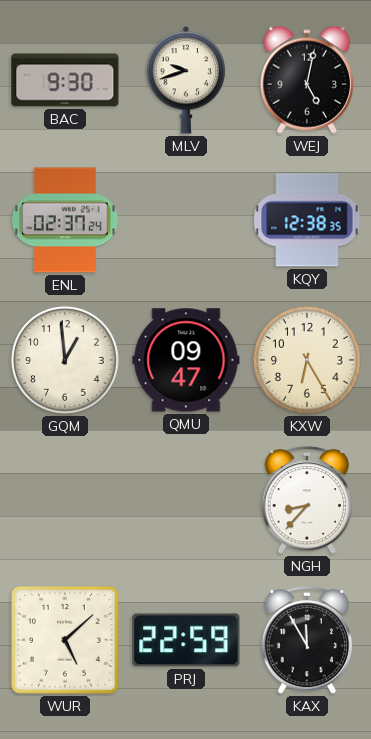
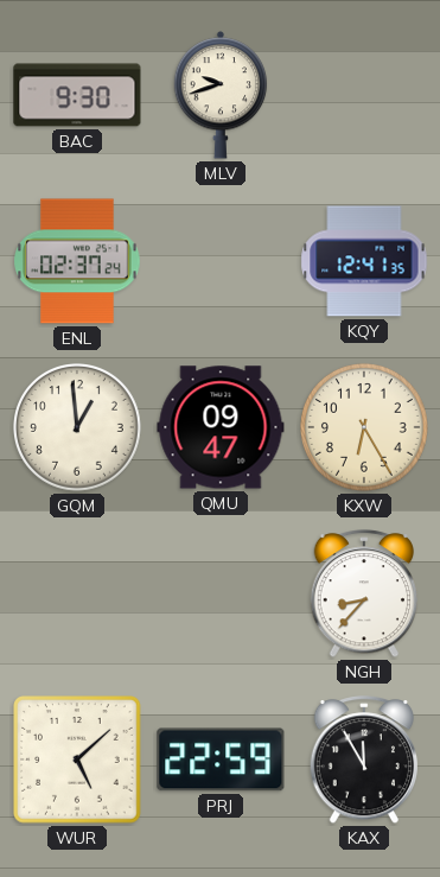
WEJ: 5:02 -> none
KQY: 12:38 -> 12:41
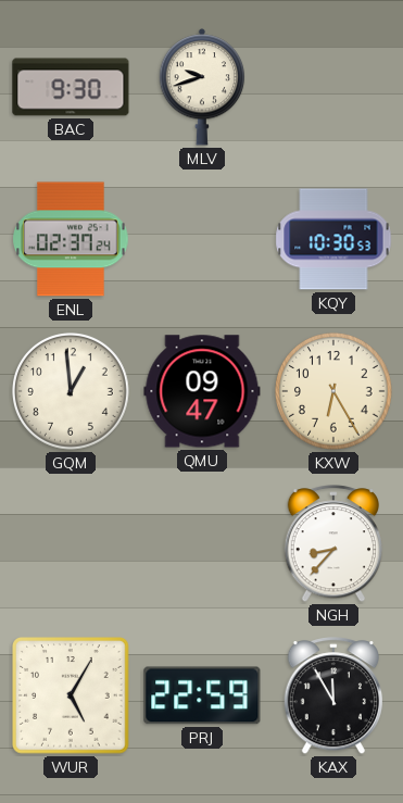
KQY: 12:41 -> 10:30
WUR: 5:08 -> 5:05
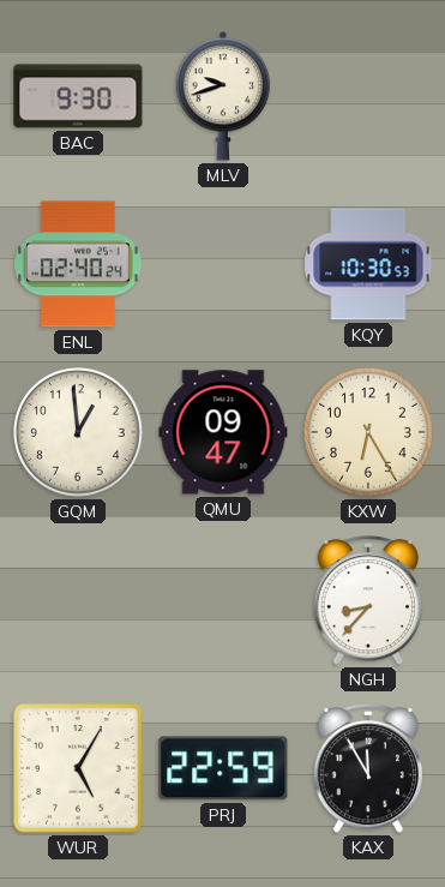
ENL: 02:37 -> 02:40
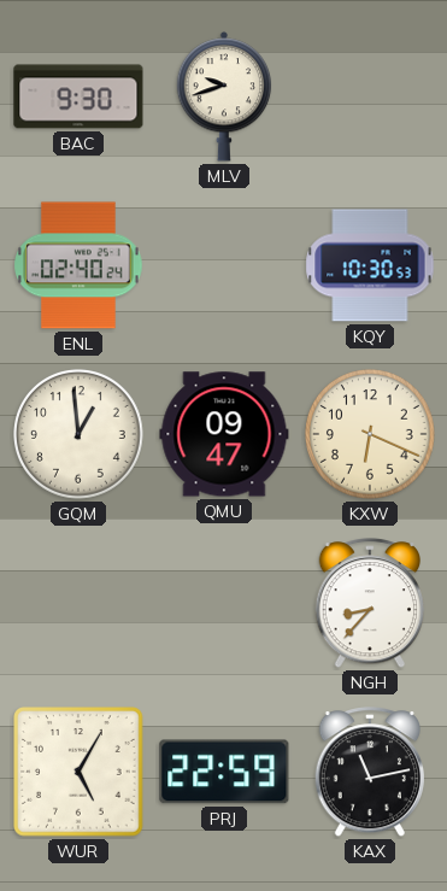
KXW: 6:25 -> 6:19
KAX: 11:55 -> 11:13
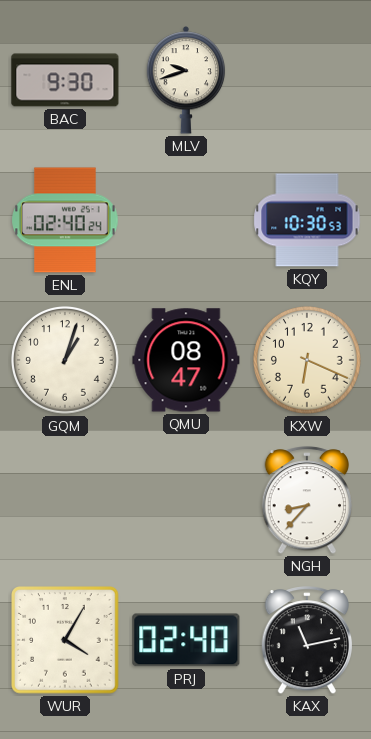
GQM: 12:59 -> 1:03
QMU: 09:47 -> 08:47
WUR: 5:05 -> 4:05
PRJ: 22:59 -> 02:40
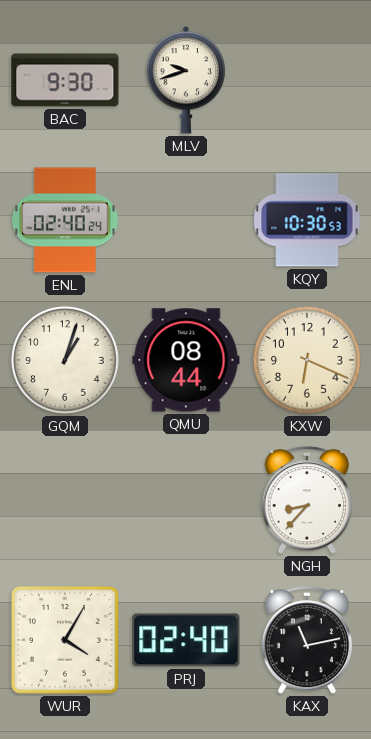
QMU: 08:47 -> 08:44
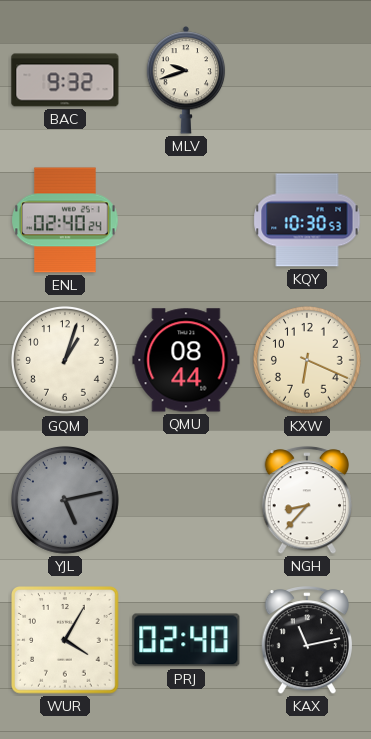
BAC: 9:30 -> 9:32
YJL: none -> 5:13
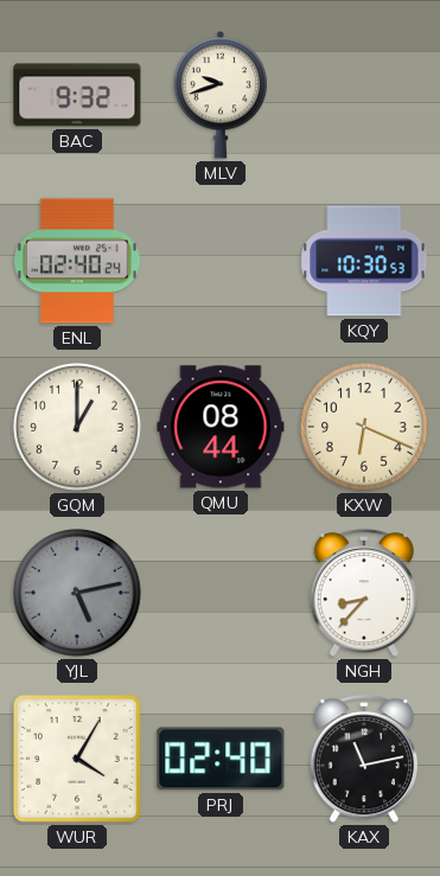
GQM: 1:03 -> 1:00
